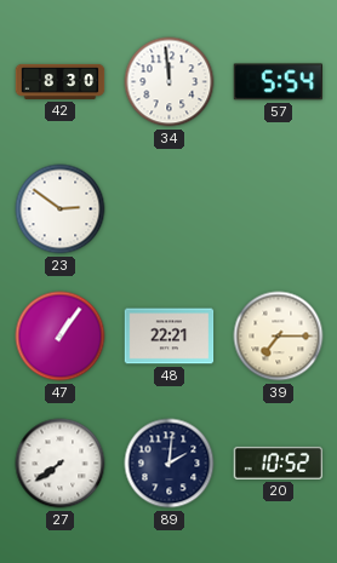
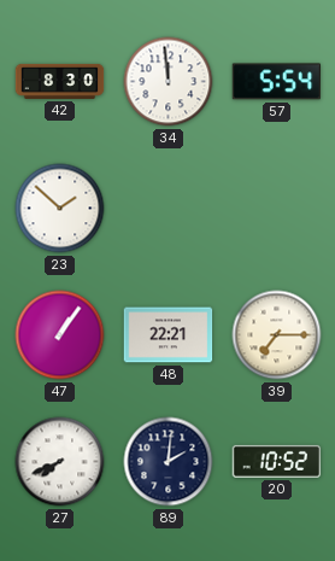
23: 2:51 -> 1:52
27: 7:39 -> 7:41
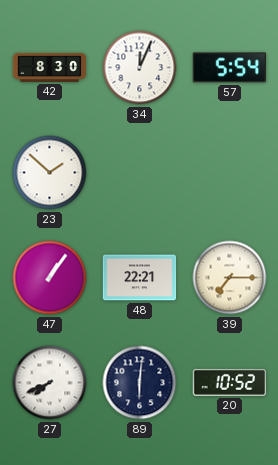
34: 11:59 -> 12:04
89: 2:01 -> 6:01
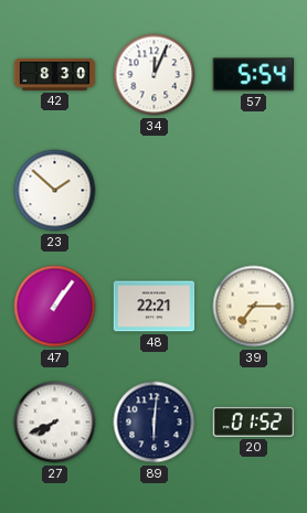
20: 10:52 -> 01:52
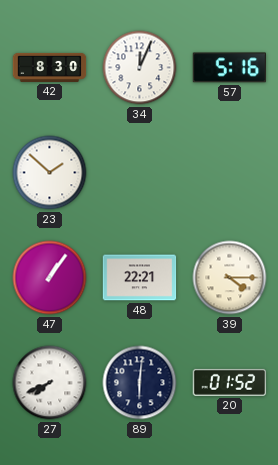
57: 5:54 -> 5:16
39: 7:15 -> 4:15
